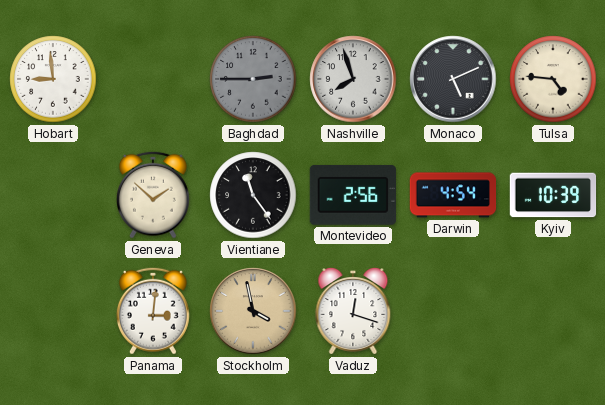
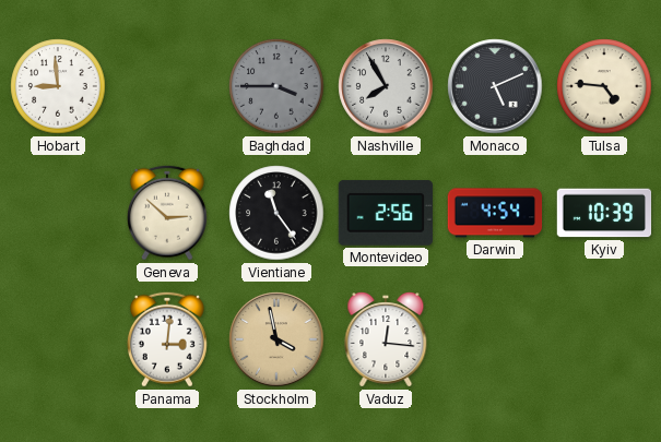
Baghdad: 2:45 -> 3:45
Nashville: 7:57 -> 7:55
Geneva: 1:52 -> 2:52
Vaduz: 12:18 -> 12:16
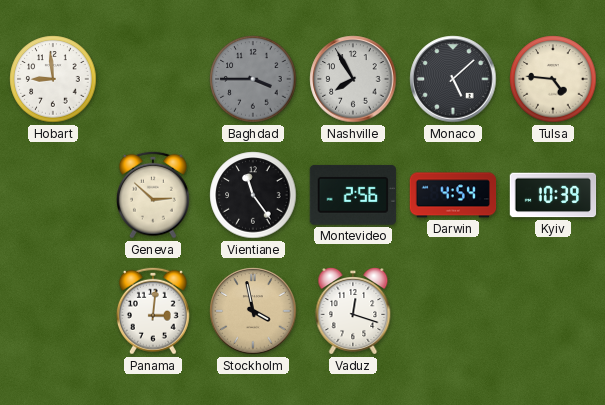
Monaco: 5:11 -> 5:08
Vaduz: 12:16 -> 12:18
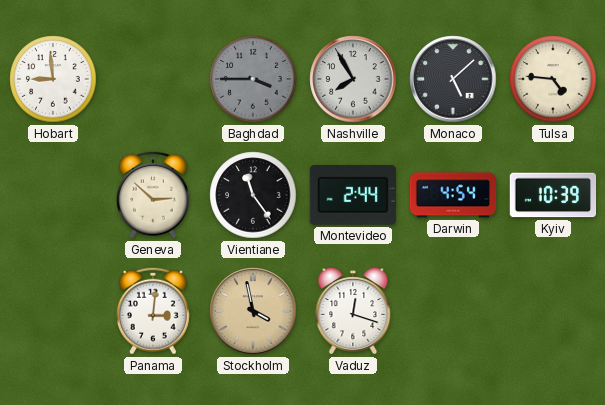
Montevideo: 2:56 -> 2:44
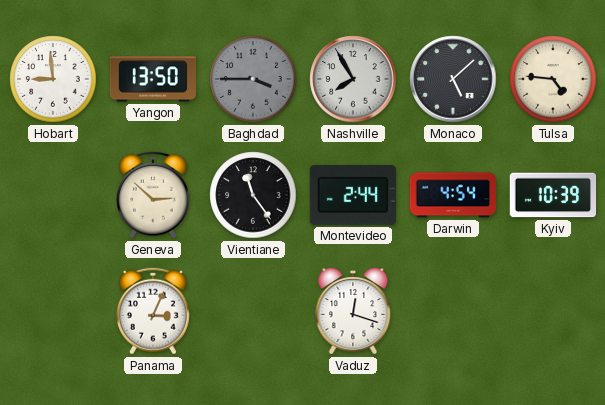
Yangon: none -> 13:50
Panama: 3:01 -> 3:04
Stockholm: 3:58 -> none
